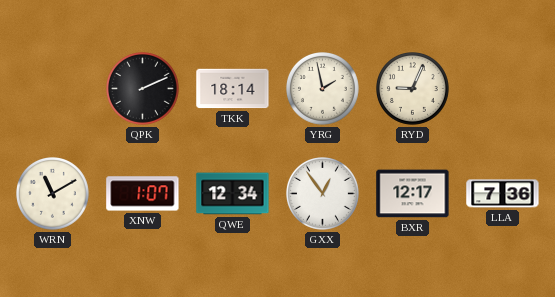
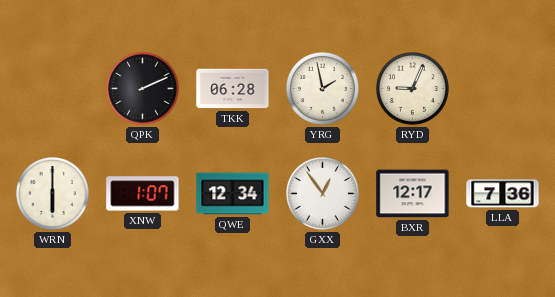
TKK: 18:14 -> 06:28
WRN: 11:10 -> 6:00
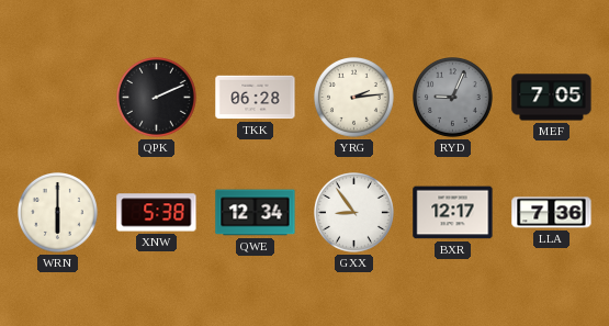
YRG: 1:58 -> 2:14
RYD dial: cream -> grey
MEF: none -> 7:05
XNW: 1:07 -> 5:38
GXX: 12:54 -> 8:54
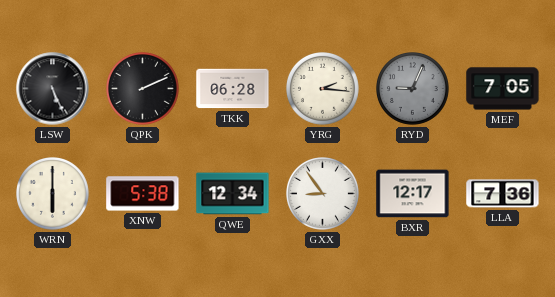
LSW: none -> 5:26
YRG: 2:14 -> 2:16
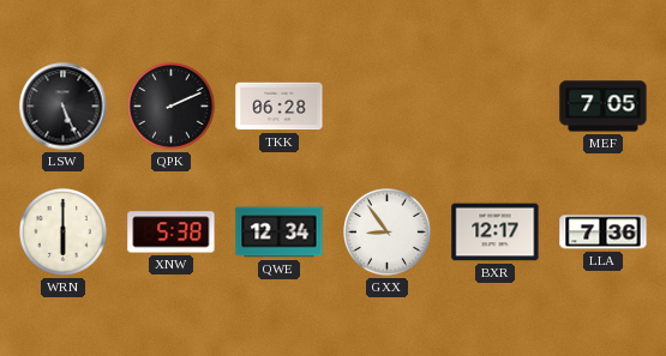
YRG: 2:16 -> none
RYD: 9:04 -> none
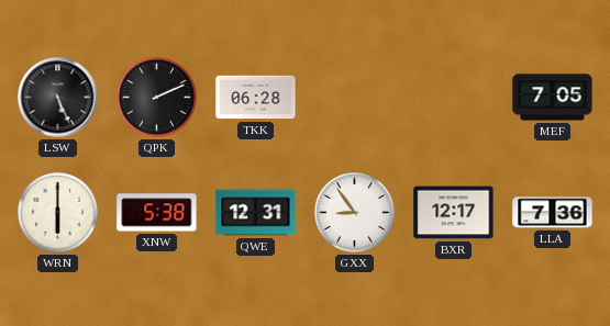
QWE: 12:34 -> 12:31
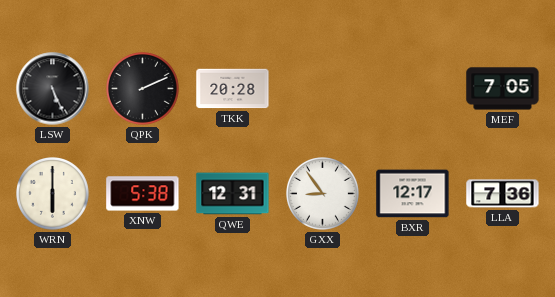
TKK: 06:28 -> 20:28
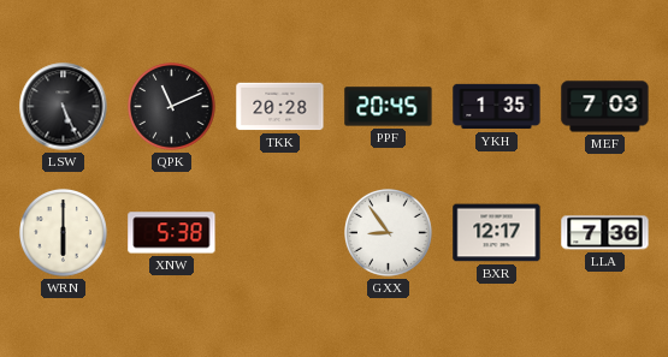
QPK: 2:11 -> 11:11
PPF: none -> 20:45
YKH: none -> 1:35
MEF: 7:05 -> 7:03
QWE: 12:31 -> none
